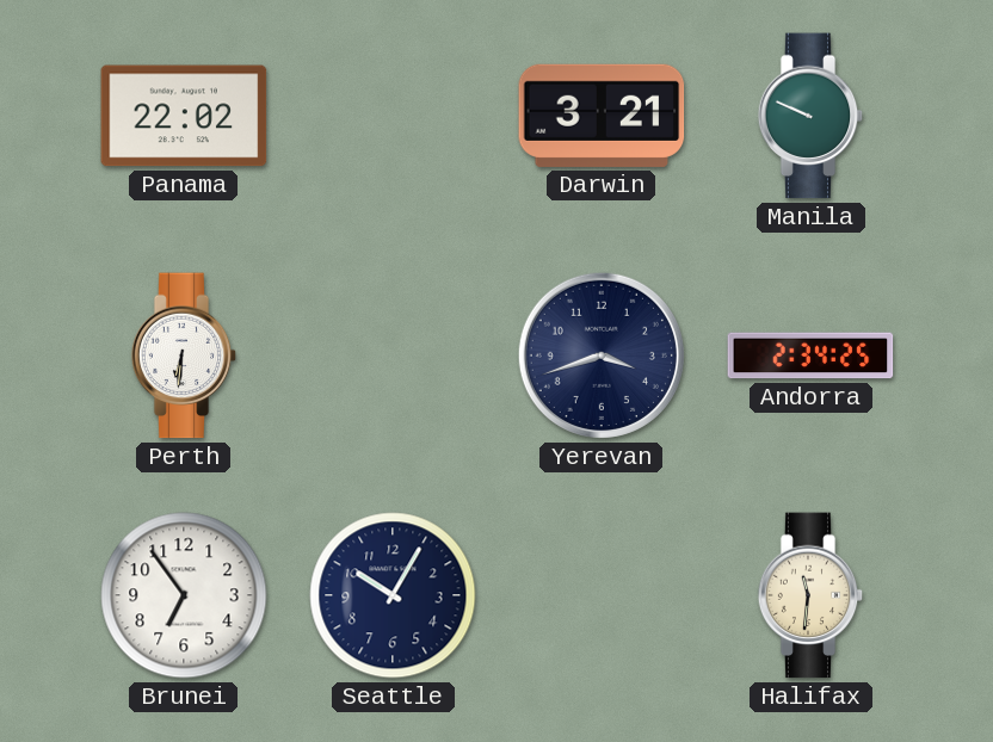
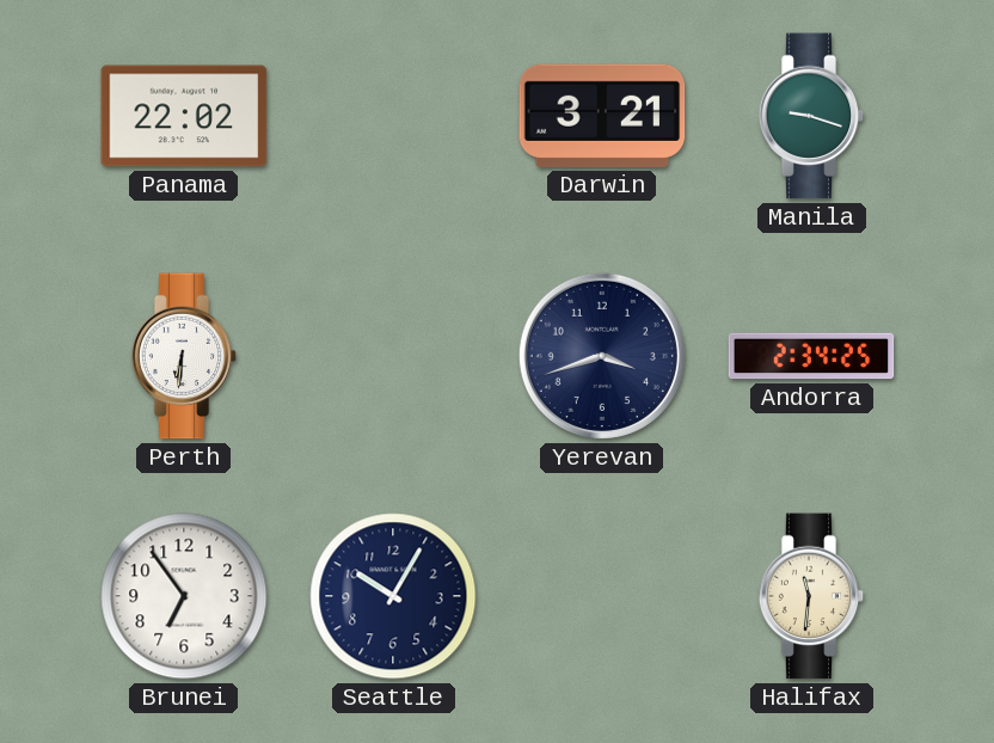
Manila: 9:49 -> 9:18
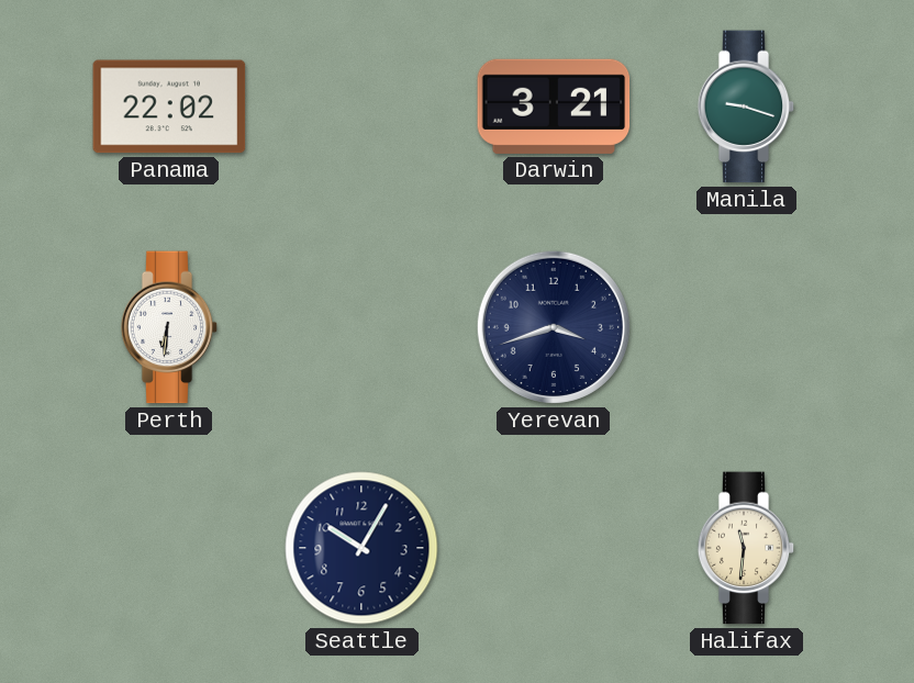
Andorra: 2:34 -> none
Brunei: 6:54 -> none
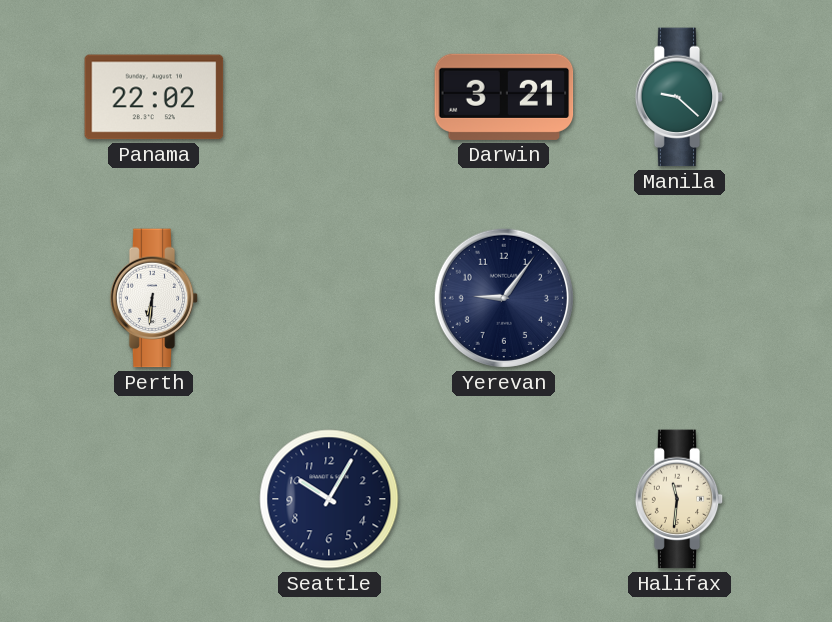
Manila: 9:18 -> 9:22
Yerevan: 3:42 -> 9:06
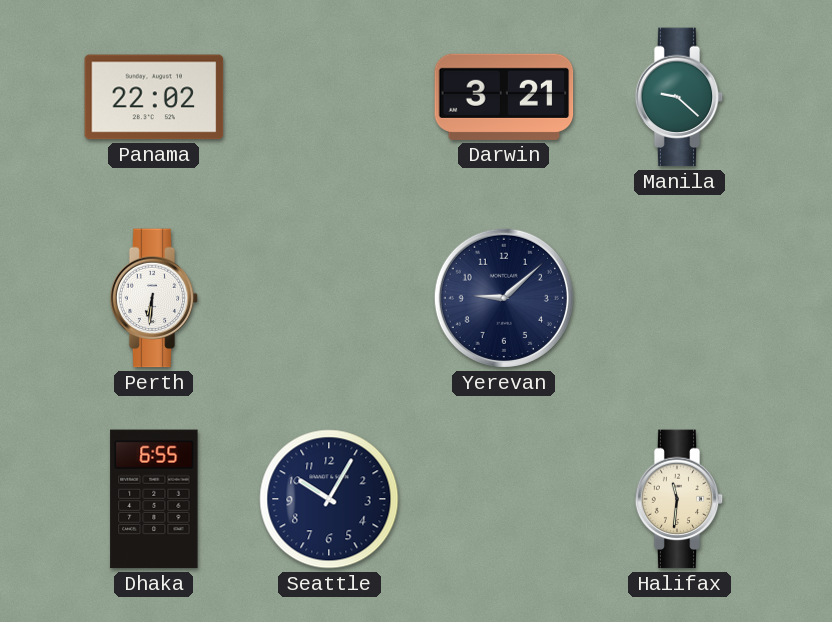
Yerevan: 9:06 -> 9:08
Dhaka: none -> 6:55
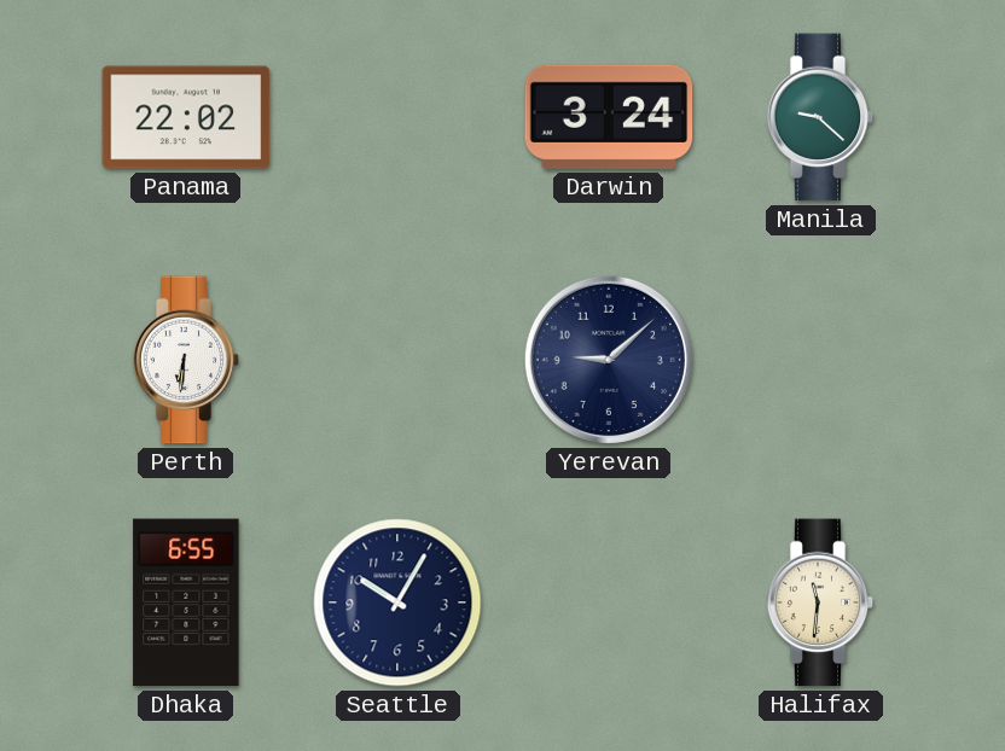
Darwin: 3:21 -> 3:24
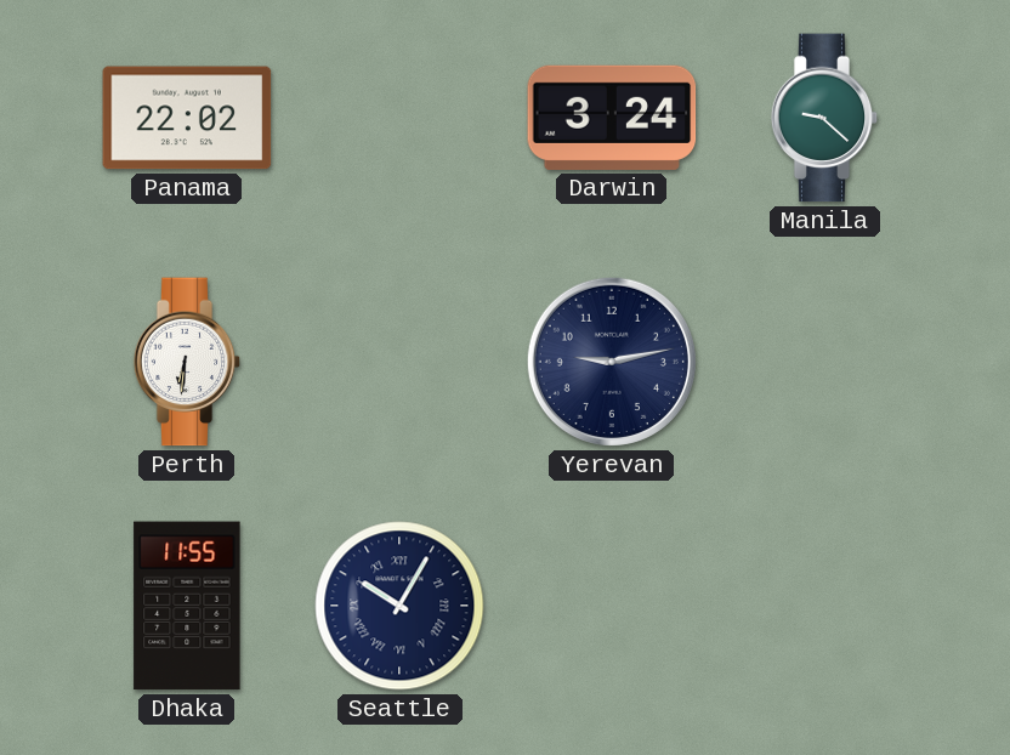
Yerevan: 9:08 -> 9:13
Dhaka: 6:55 -> 11:55
Seattle numerals: Arabic -> Roman
Halifax: 11:31 -> none
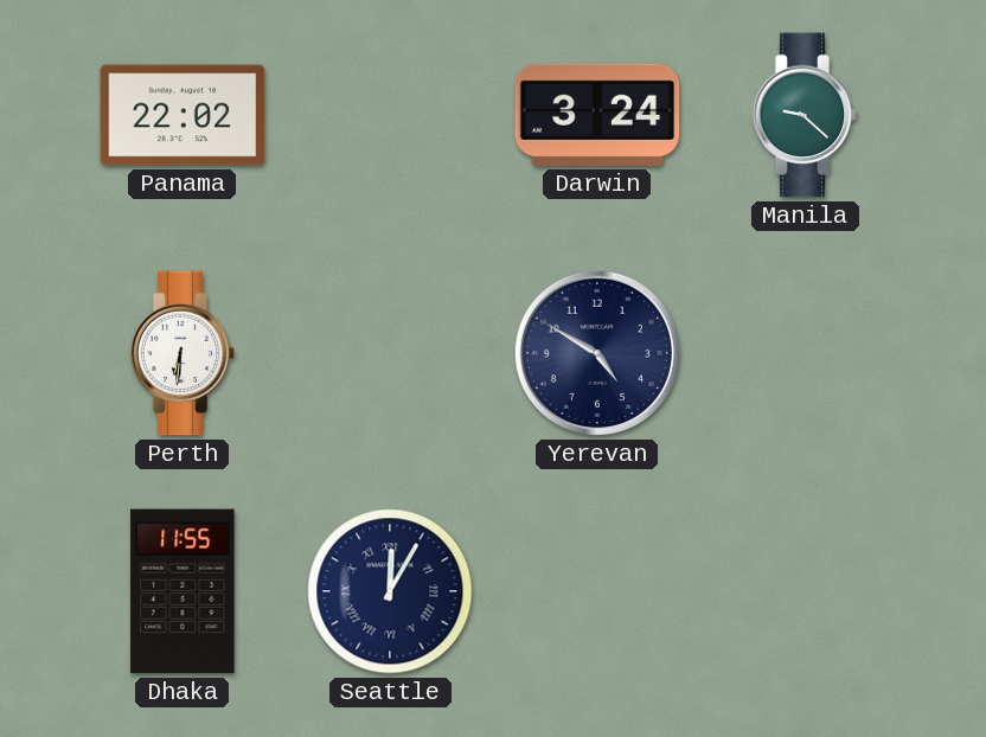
Yerevan: 9:13 -> 4:50
Seattle: 10:05 -> 12:05
